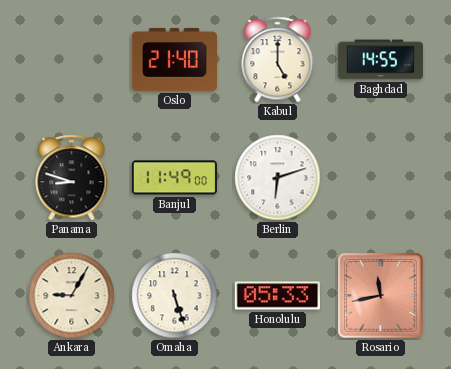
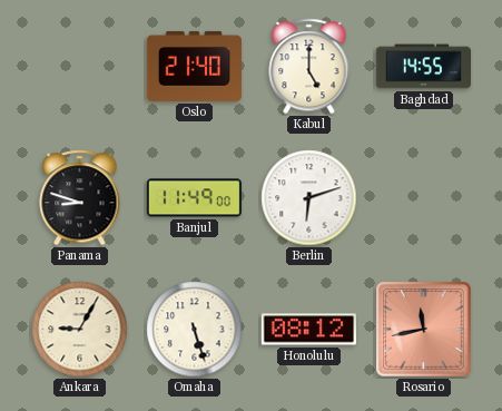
Honolulu: 05:33 -> 08:12
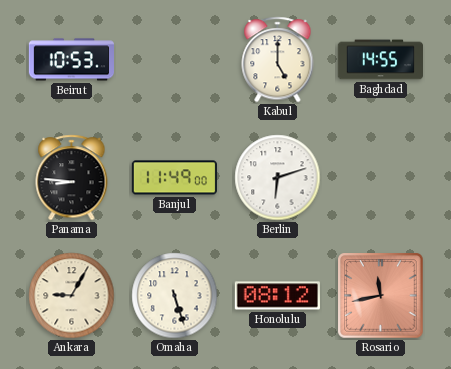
Beirut: none -> 10:53
Oslo: 21:40 -> none
Panama: 8:48 -> 8:46
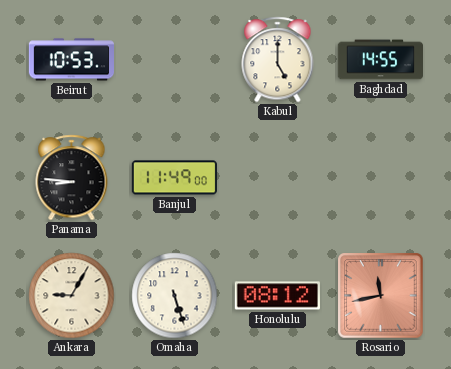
Berlin: 6:12 -> none
